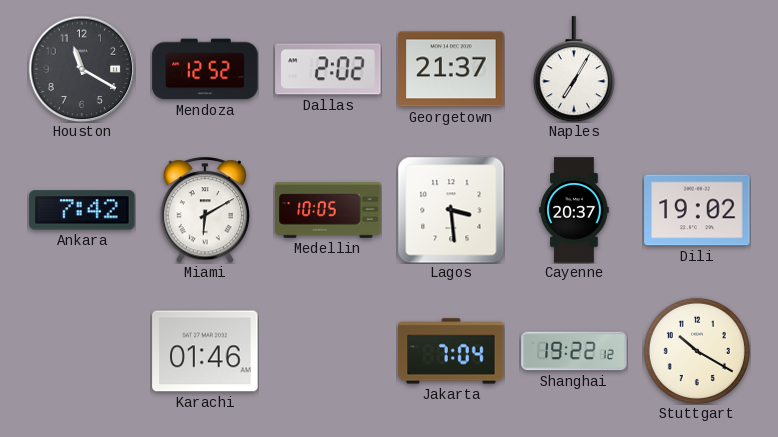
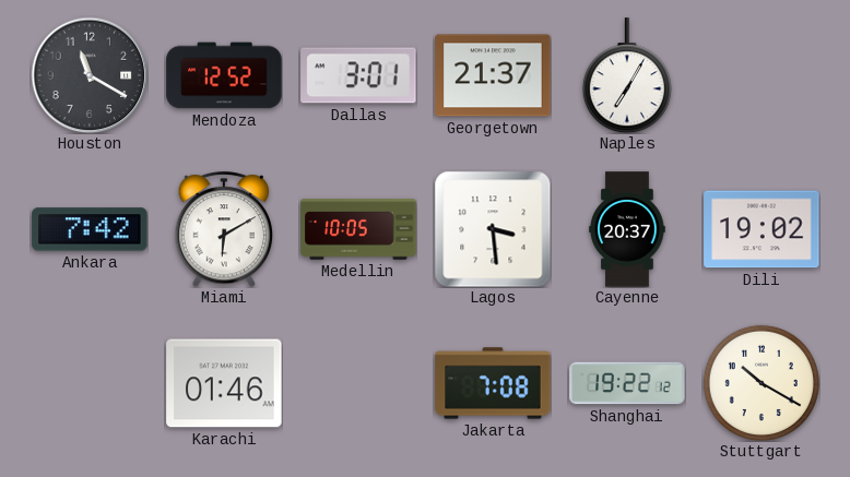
Dallas: 2:02 -> 3:01
Jakarta: 7:04 -> 7:08
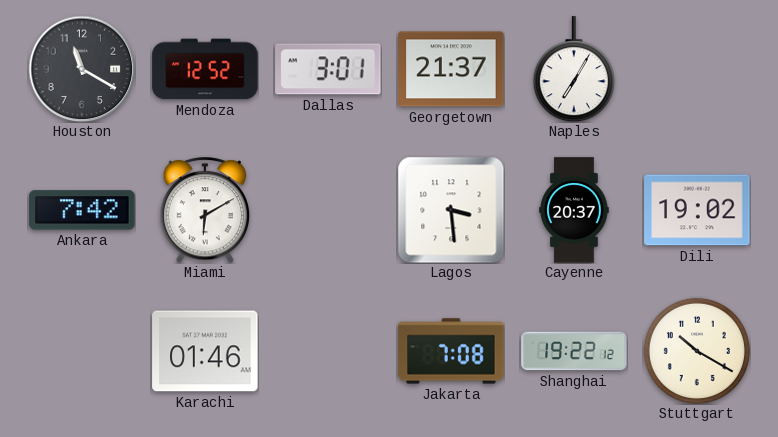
Medellin: 10:05 -> none
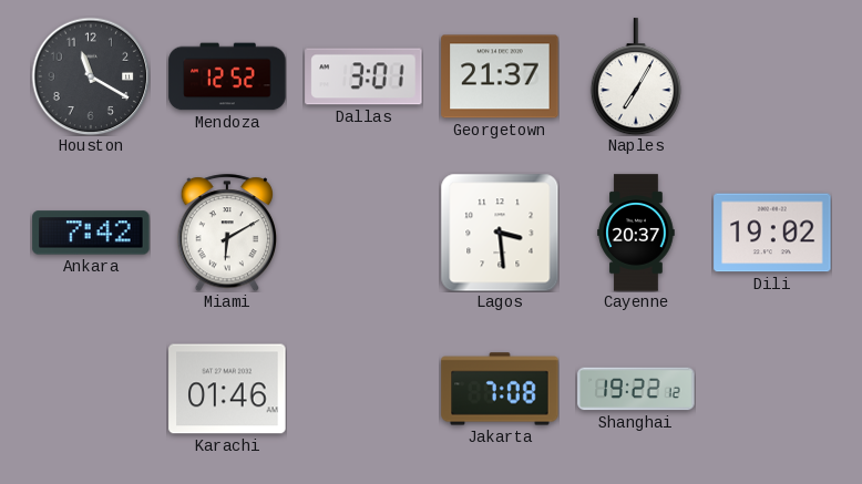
Stuttgart: 10:20 -> none
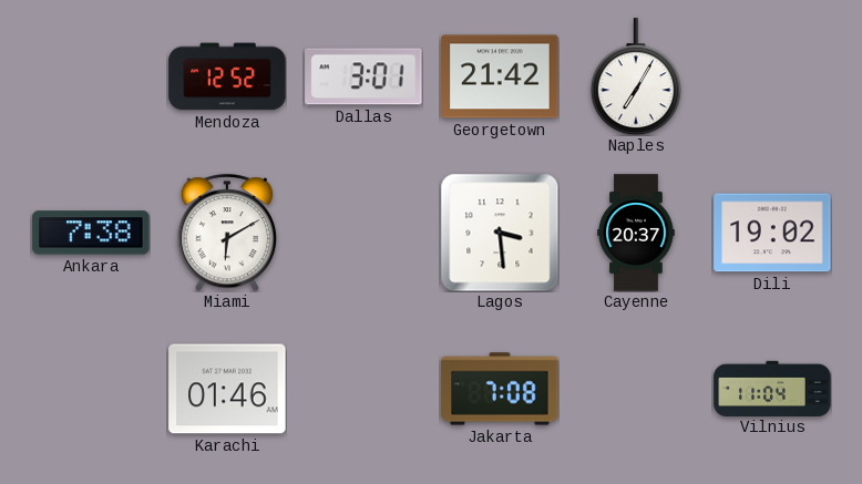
Houston: 11:20 -> none
Georgetown: 21:37 -> 21:42
Ankara: 7:42 -> 7:38
Shanghai: 19:22 -> none
Vilnius: none -> 11:04
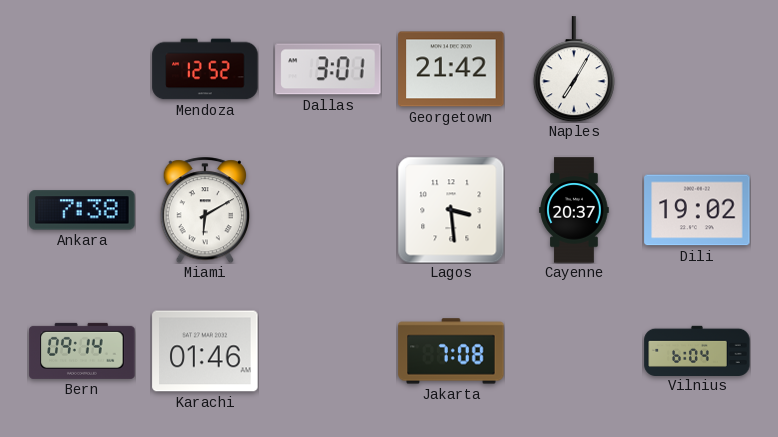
Bern: none -> 09:14
Vilnius: 11:04 -> 6:04
